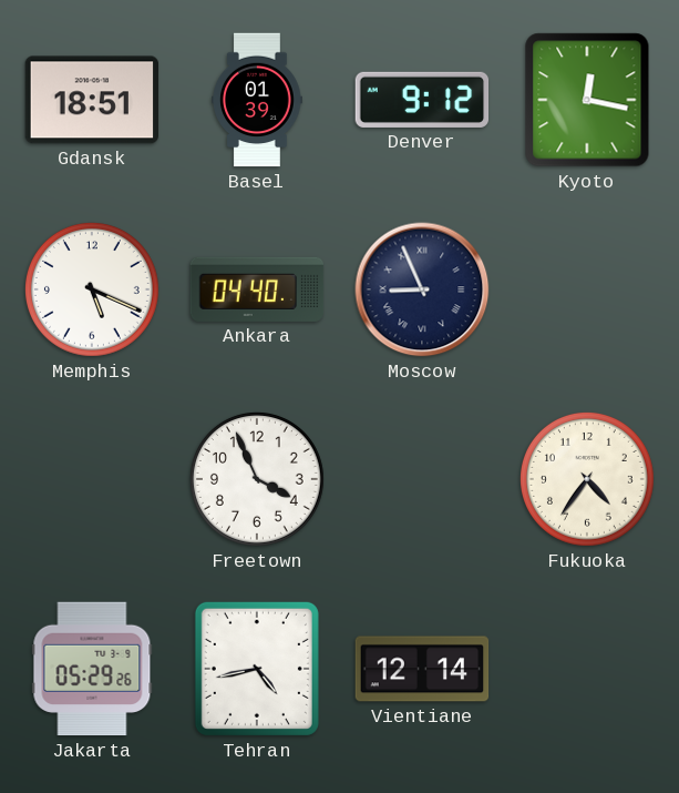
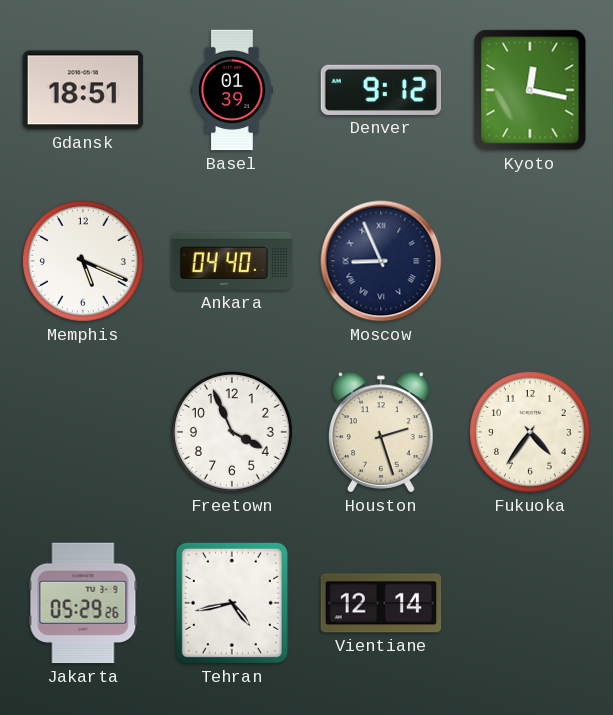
Houston: none -> 2:27
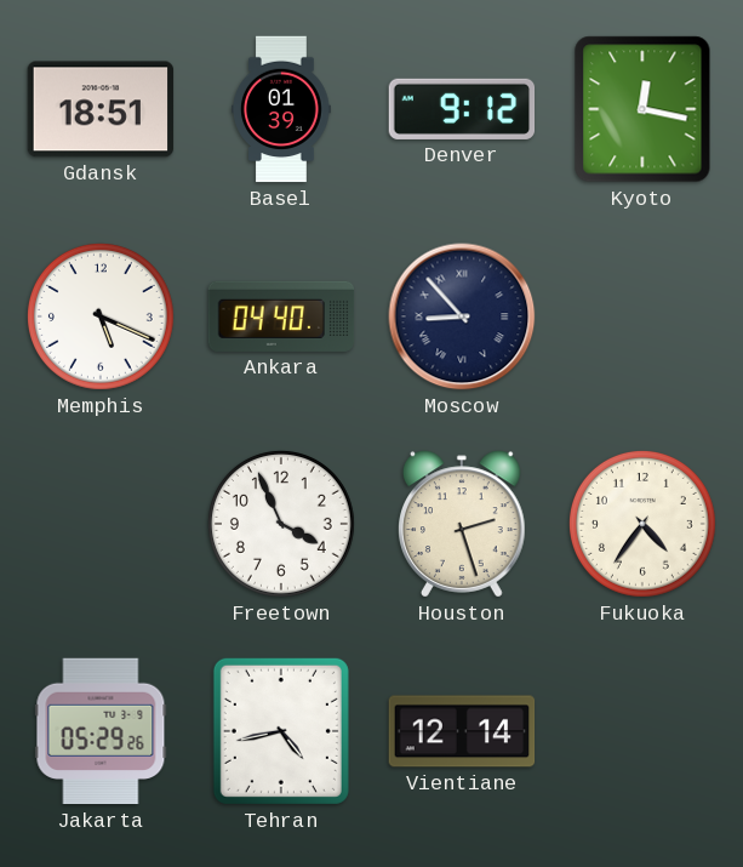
Moscow: 8:56 -> 8:53
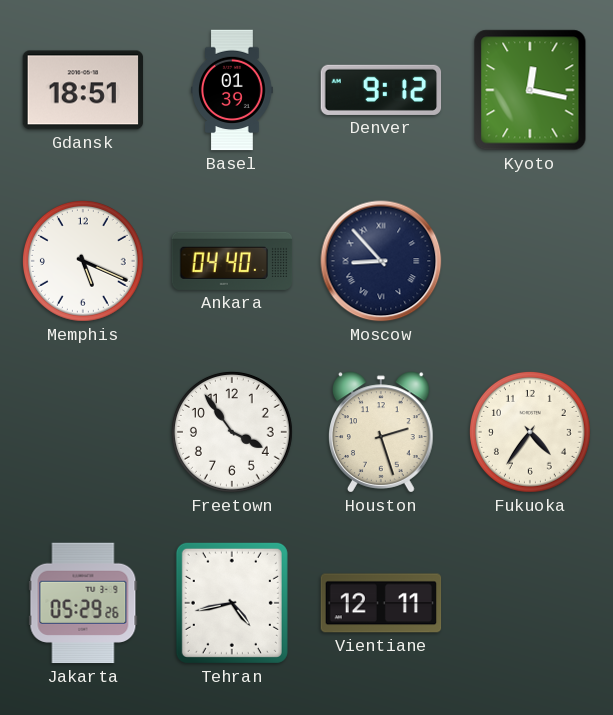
Freetown: 3:56 -> 3:54
Vientiane: 12:14 -> 12:11
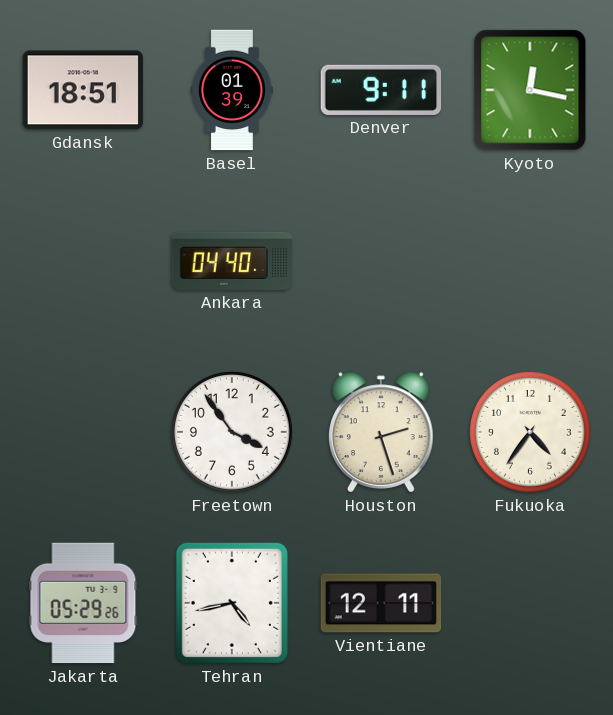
Denver: 9:12 -> 9:11
Memphis: 5:19 -> none
Moscow: 8:53 -> none
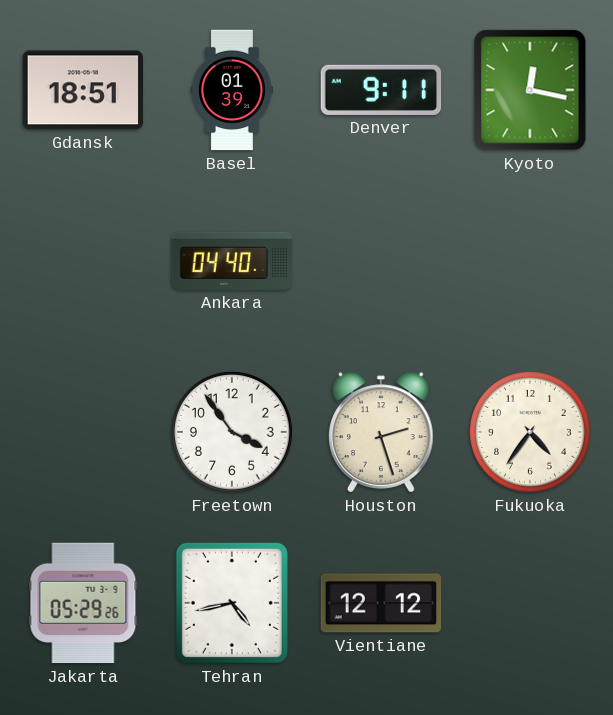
Vientiane: 12:11 -> 12:12
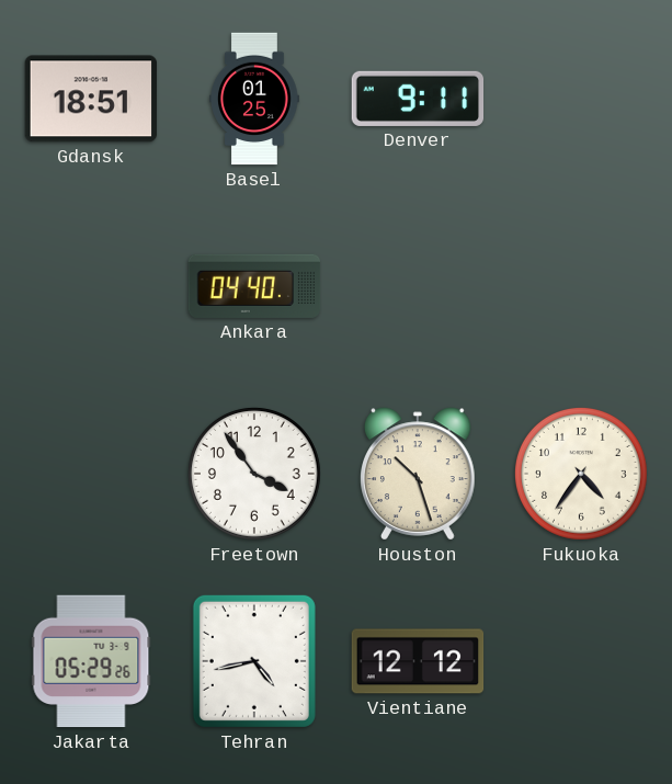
Basel: 01:39 -> 01:25
Kyoto: 12:17 -> none
Houston: 2:27 -> 10:27
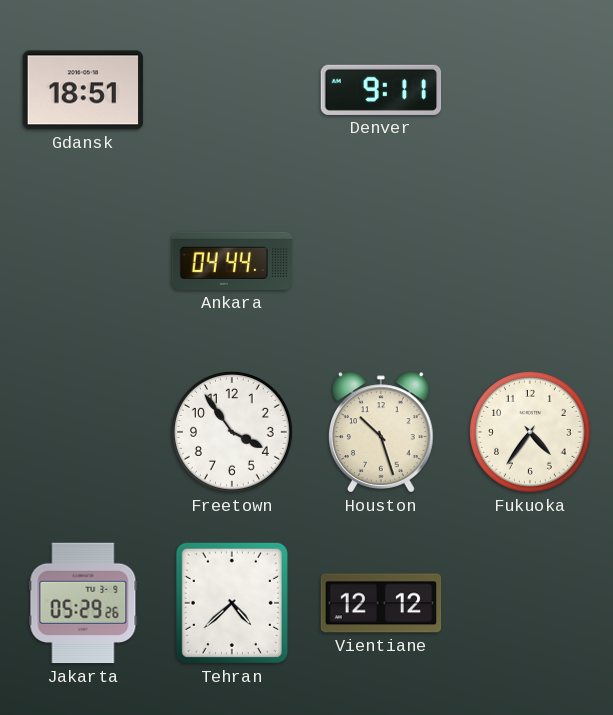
Basel: 01:25 -> none
Ankara: 04:40 -> 04:44
Tehran: 4:43 -> 4:38
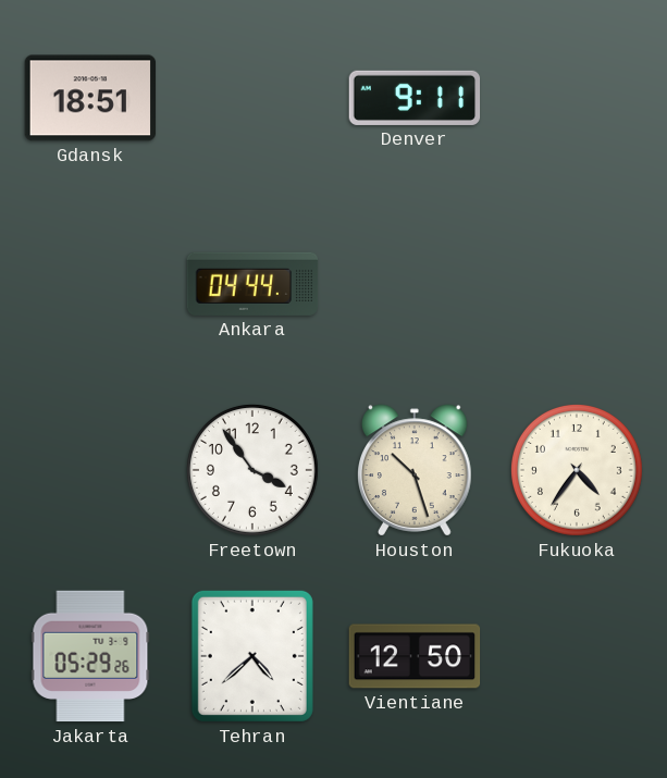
Vientiane: 12:12 -> 12:50
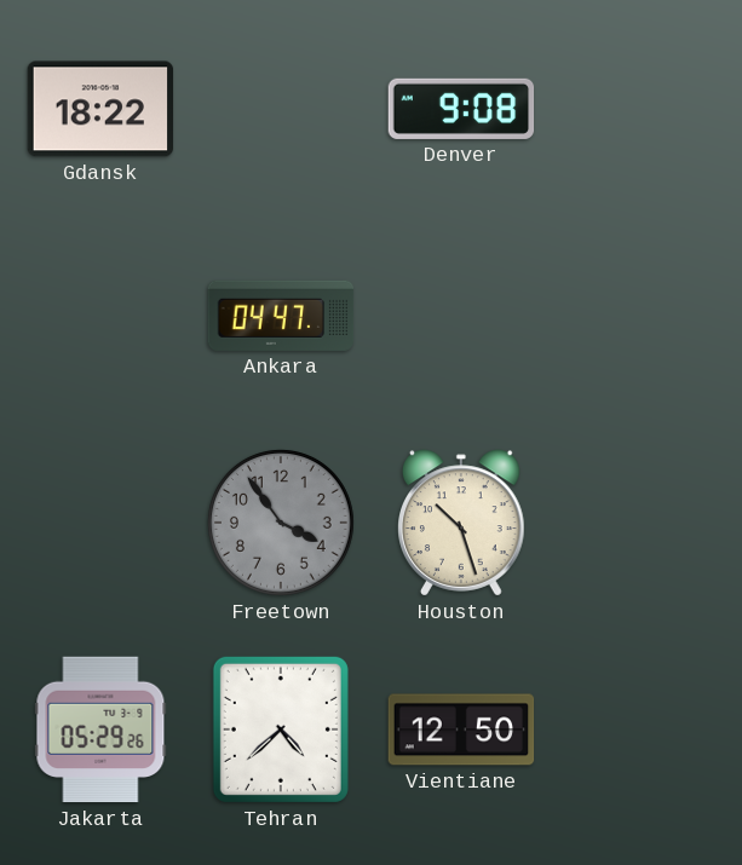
Gdansk: 18:51 -> 18:22
Denver: 9:11 -> 9:08
Ankara: 04:44 -> 04:47
Freetown dial: white -> grey
Fukuoka: 4:36 -> none
